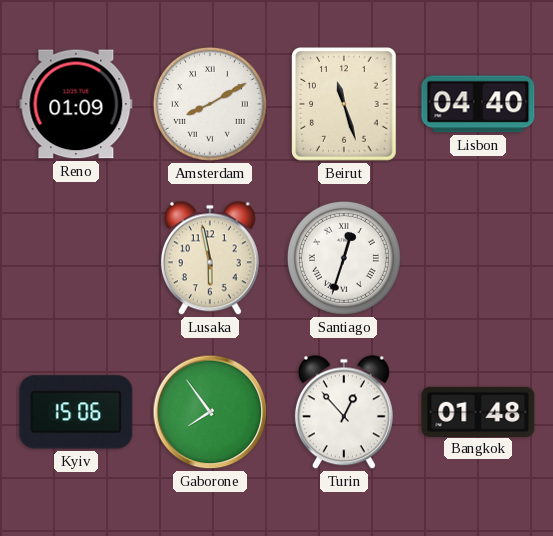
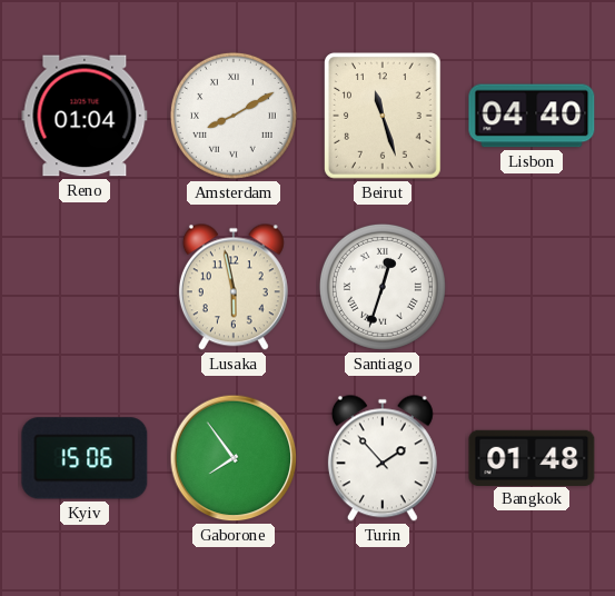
Reno: 01:09 -> 01:04
Turin: 12:53 -> 1:53
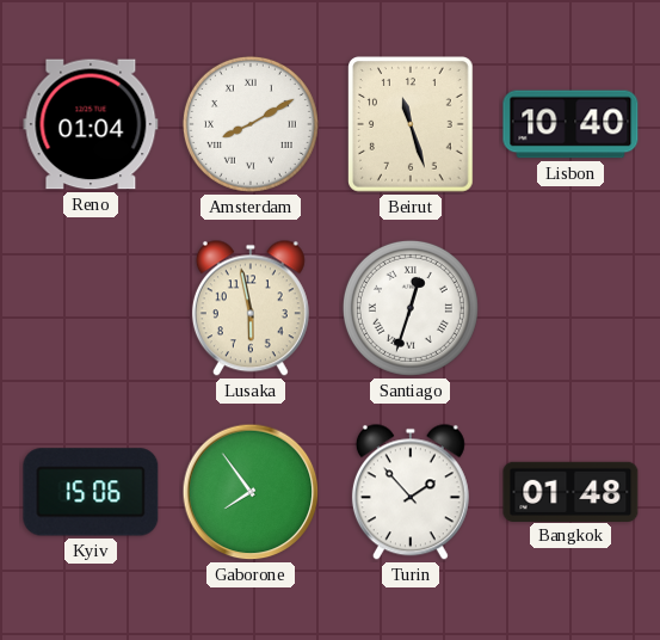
Lisbon: 04:40 -> 10:40
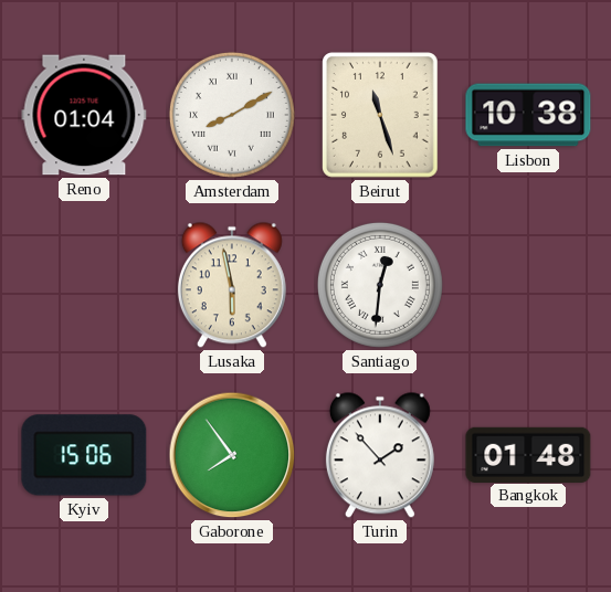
Lisbon: 10:40 -> 10:38
Santiago: 12:33 -> 12:31
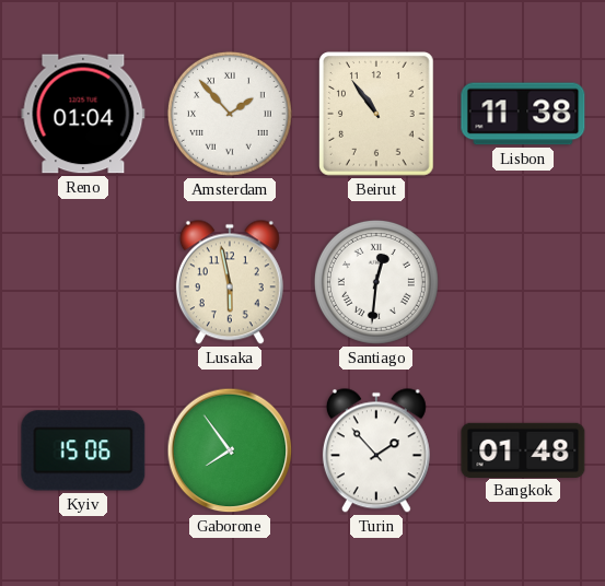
Amsterdam: 8:10 -> 1:53
Beirut: 11:27 -> 10:54
Lisbon: 10:38 -> 11:38
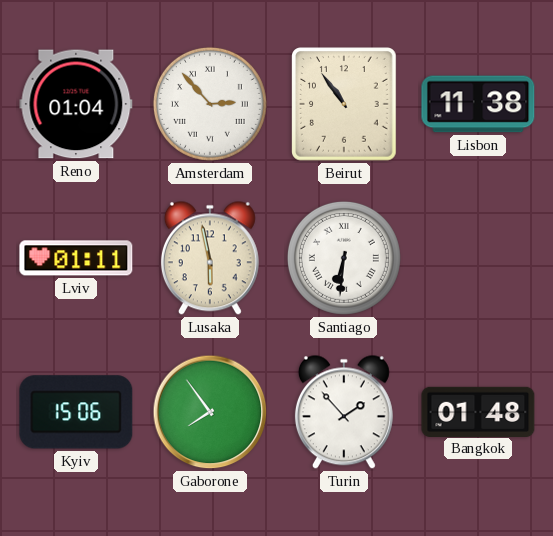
Amsterdam: 1:53 -> 2:53
Lviv: none -> 01:11
Santiago: 12:31 -> 6:31
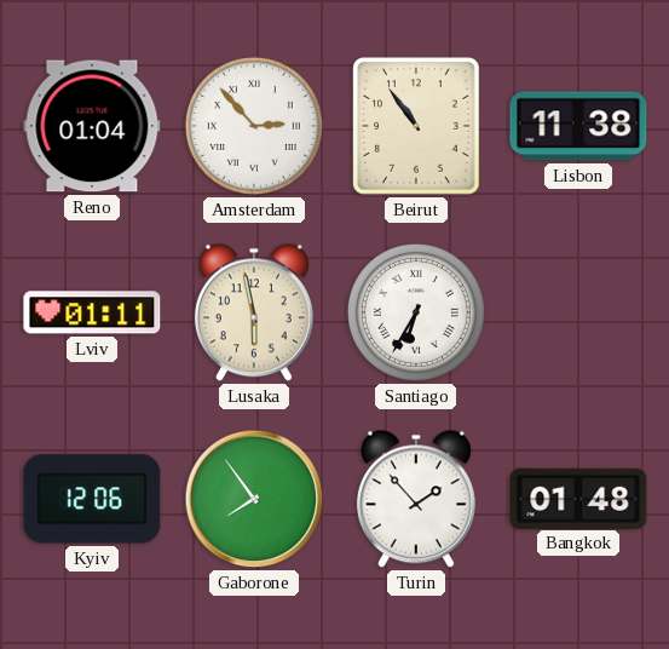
Santiago: 6:31 -> 6:35
Kyiv: 15:06 -> 12:06
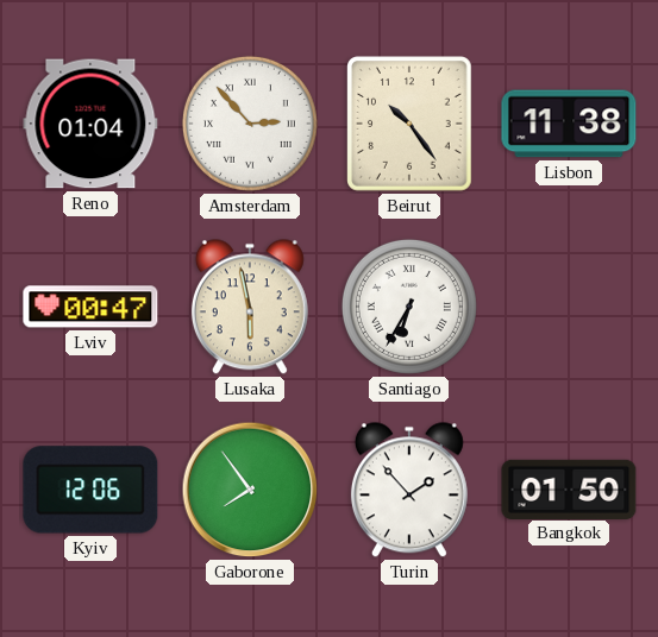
Beirut: 10:54 -> 10:24
Lviv: 01:11 -> 00:47
Bangkok: 01:48 -> 01:50
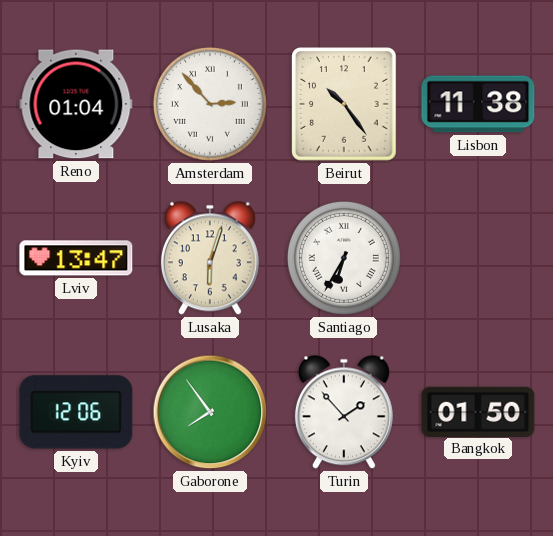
Lviv: 00:47 -> 13:47
Lusaka: 5:58 -> 6:03
